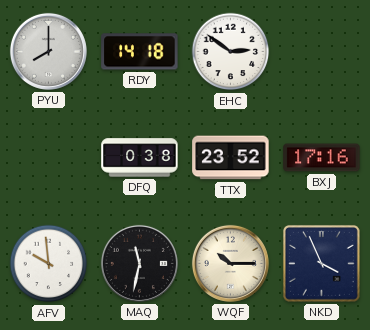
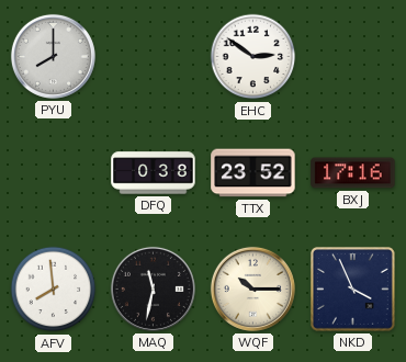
RDY: 14:18 -> none
AFV: 9:59 -> 7:59
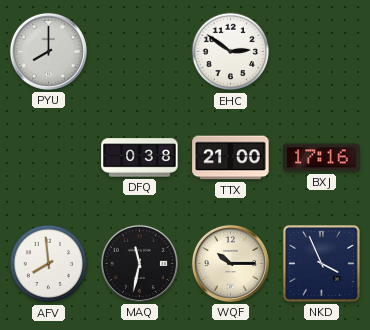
TTX: 23:52 -> 21:00
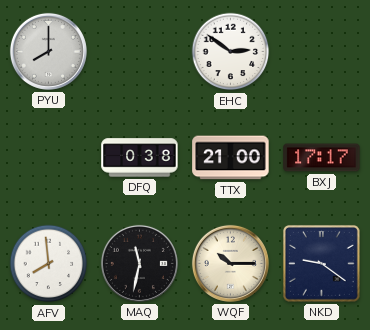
BXJ: 17:16 -> 17:17
NKD: 3:56 -> 9:21
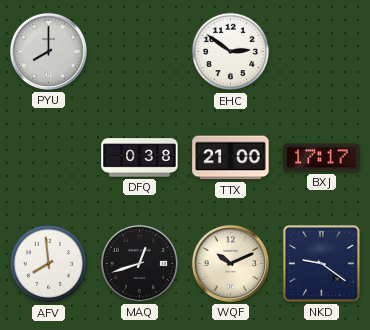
MAQ: 11:32 -> 12:42
WQF: 10:15 -> 10:11
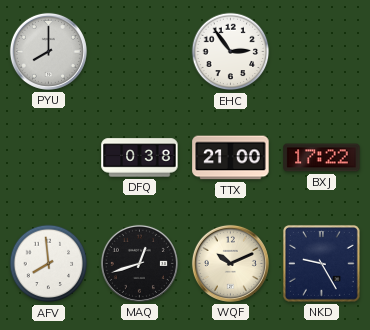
EHC: 2:51 -> 2:54
BXJ: 17:17 -> 17:22
NKD: 9:21 -> 9:25
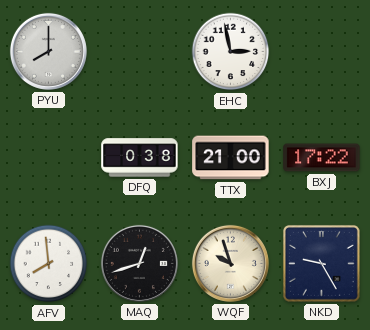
EHC: 2:54 -> 2:58
WQF: 10:11 -> 9:57
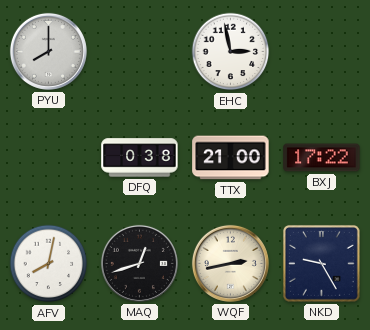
AFV: 7:59 -> 8:02
WQF: 9:57 -> 2:43
